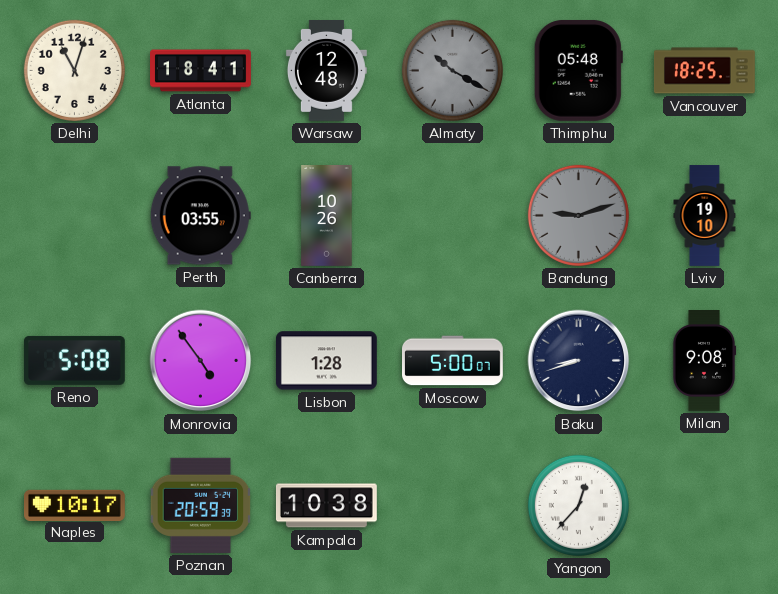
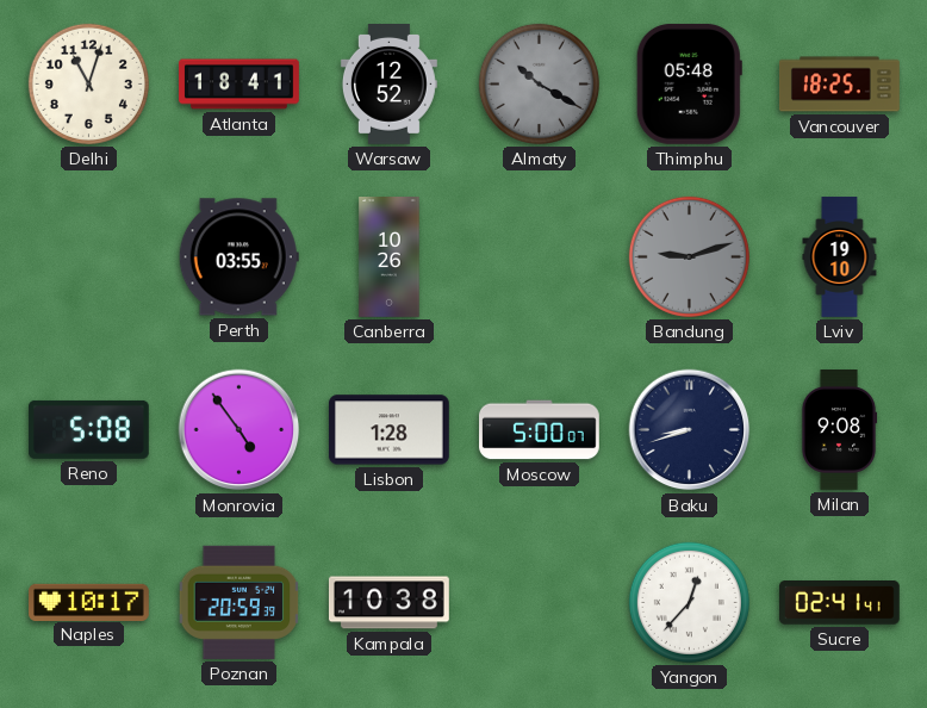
Warsaw: 12:48 -> 12:52
Sucre: none -> 02:41
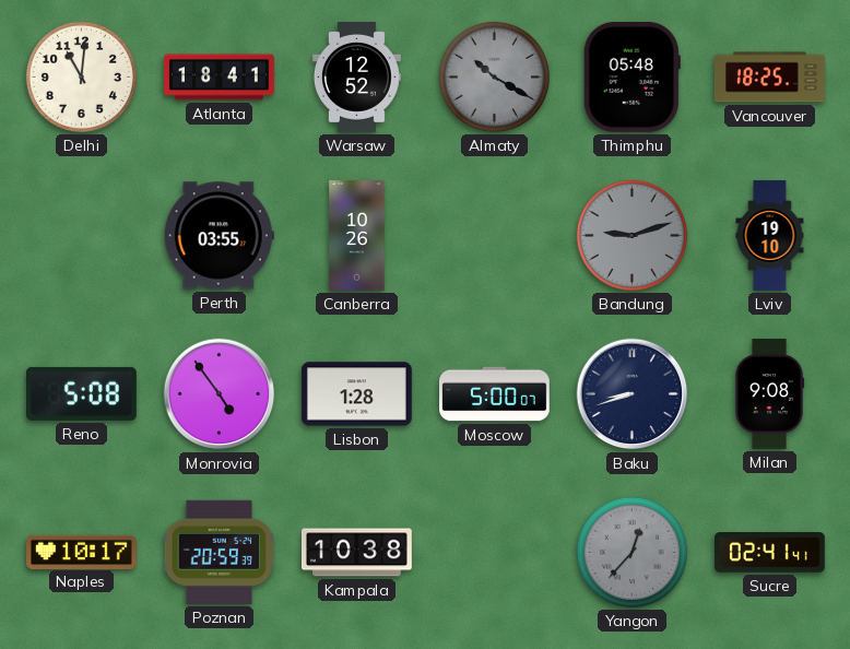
Delhi: 11:03 -> 11:01
Yangon dial: white -> grey
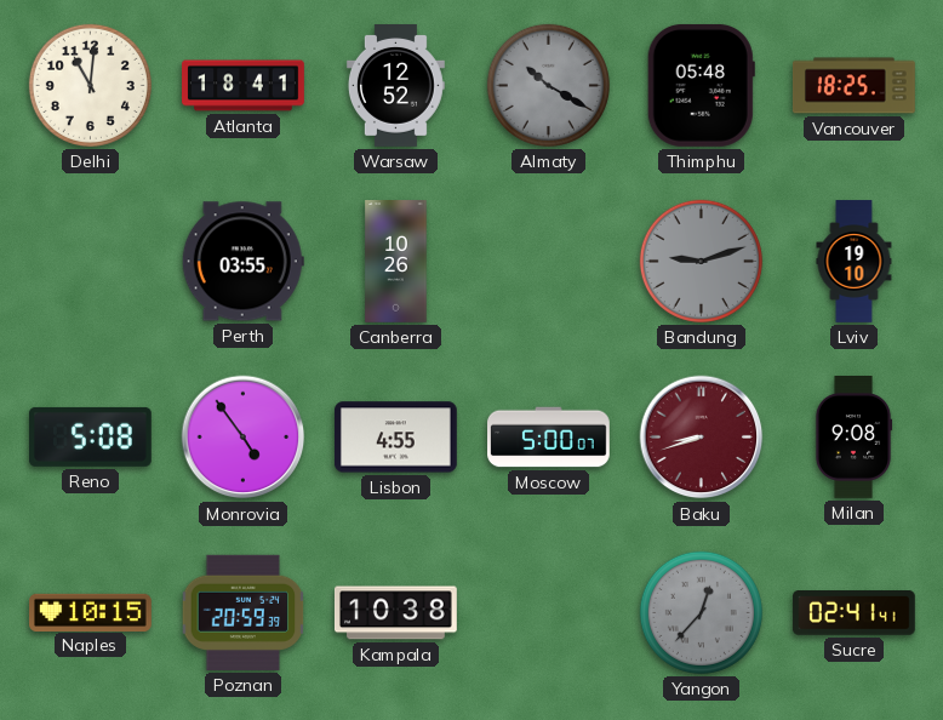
Lisbon: 1:28 -> 4:55
Baku dial: navy -> burgundy
Naples: 10:17 -> 10:15
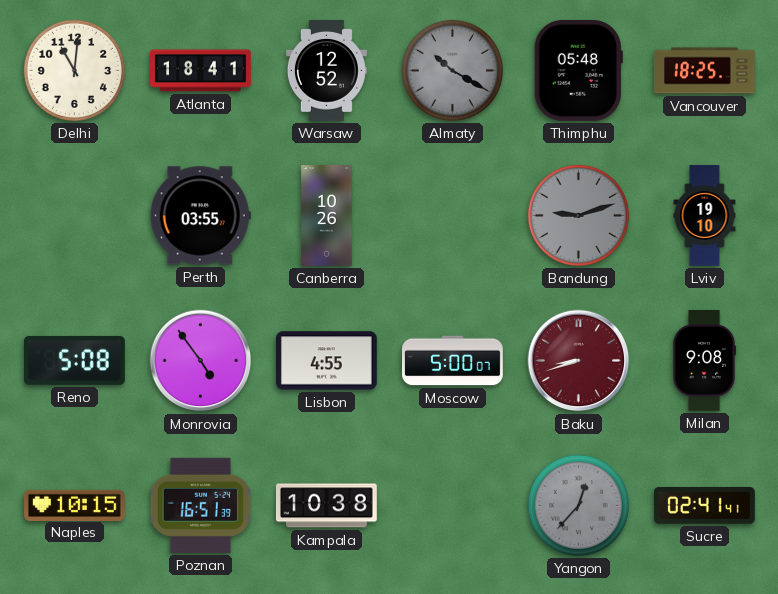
Poznan: 20:59 -> 16:51
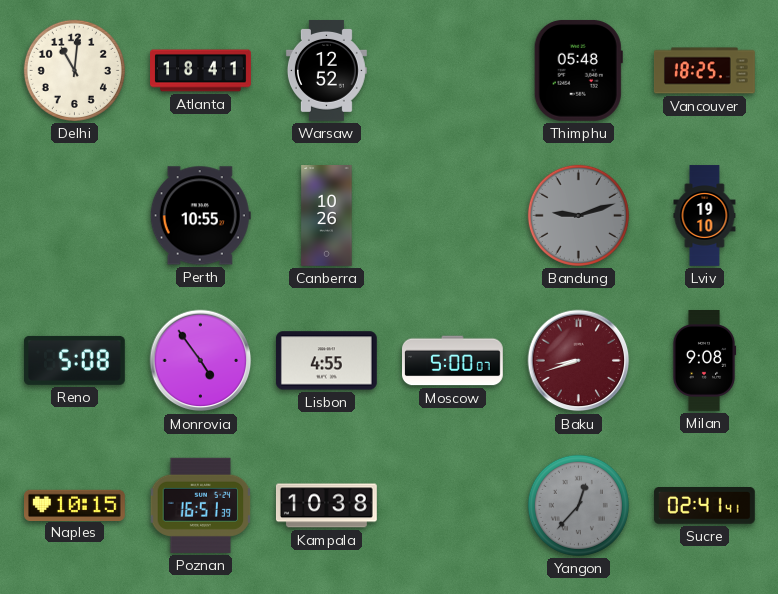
Almaty: 10:20 -> none
Perth: 03:55 -> 10:55
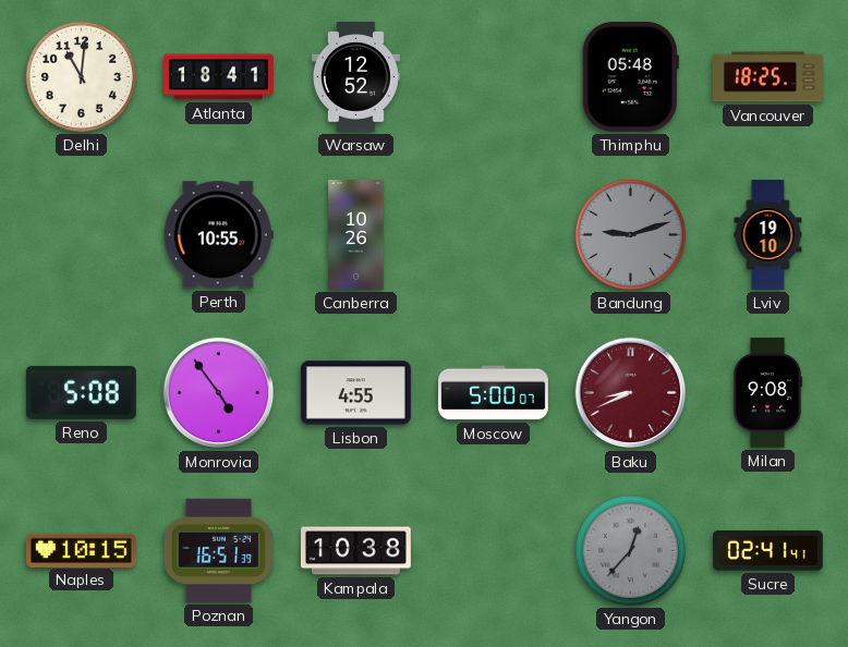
Baku: 8:42 -> 8:41
